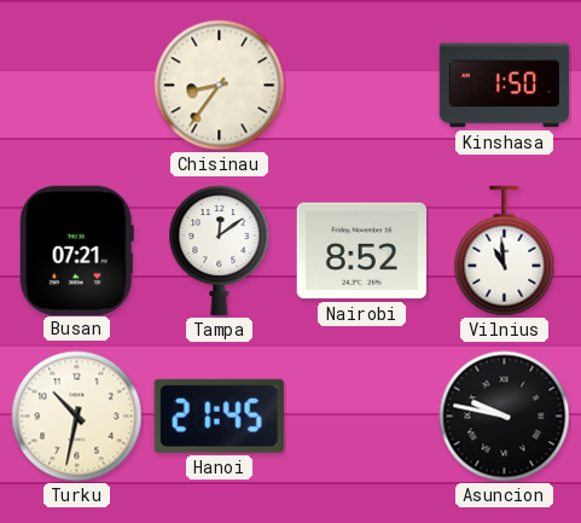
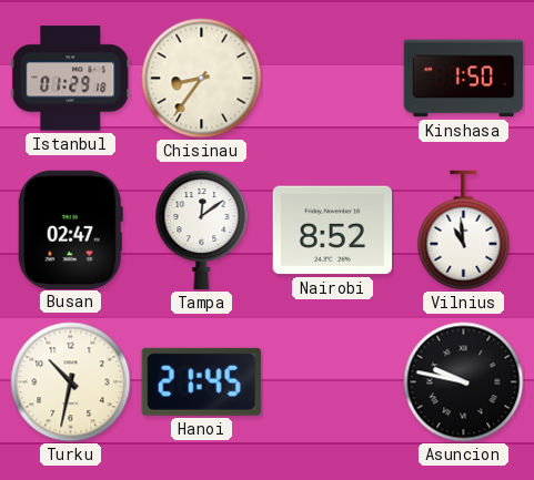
Istanbul: none -> 01:29
Busan: 07:21 -> 02:47
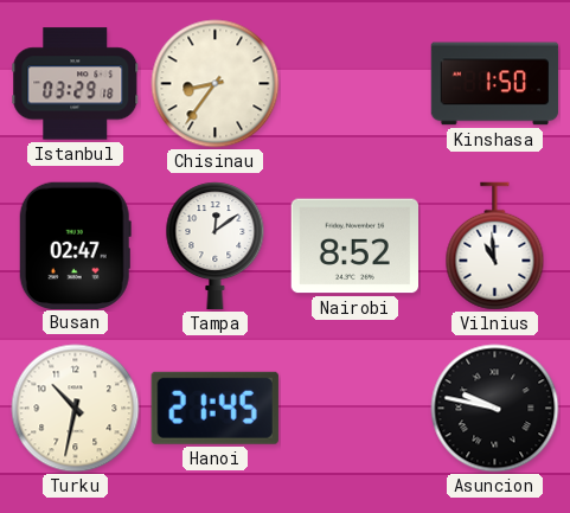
Istanbul: 01:29 -> 03:29
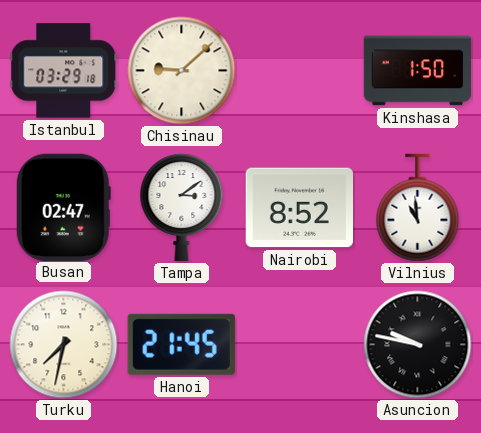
Chisinau: 8:36 -> 9:08
Tampa: 12:09 -> 3:09
Turku: 10:32 -> 7:32
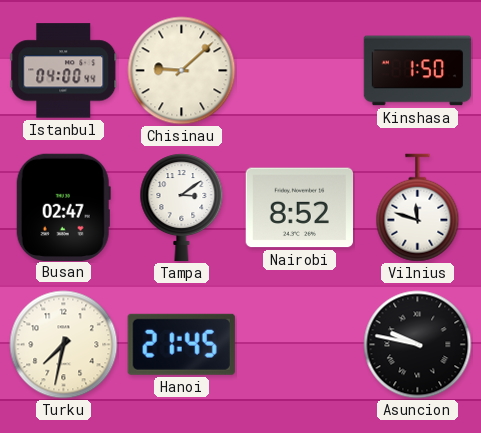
Istanbul: 03:29 -> 04:00
Vilnius: 10:59 -> 11:48
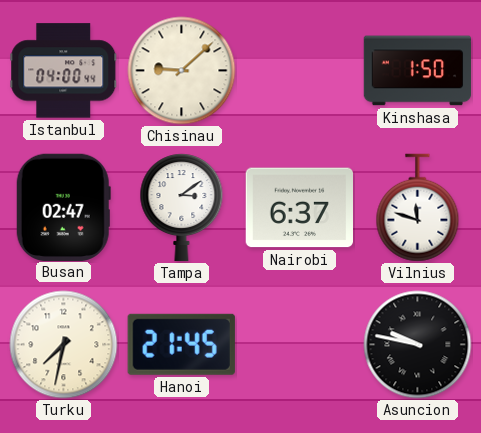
Nairobi: 8:52 -> 6:37
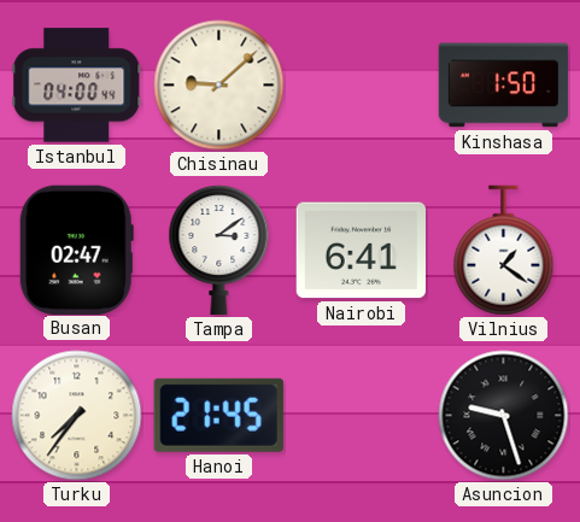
Nairobi: 6:37 -> 6:41
Vilnius: 11:48 -> 1:21
Turku: 7:32 -> 7:36
Asuncion: 9:47 -> 9:27
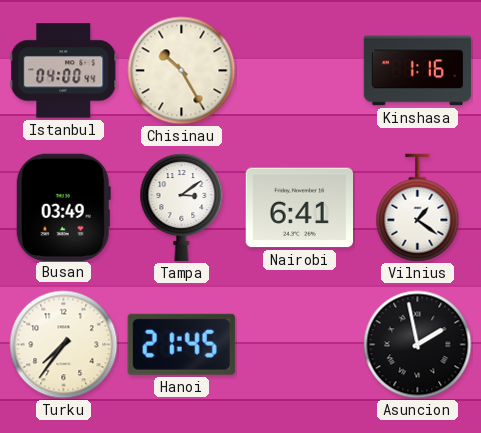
Chisinau: 9:08 -> 10:25
Kinshasa: 1:50 -> 1:16
Busan: 02:47 -> 03:49
Asuncion: 9:27 -> 1:58
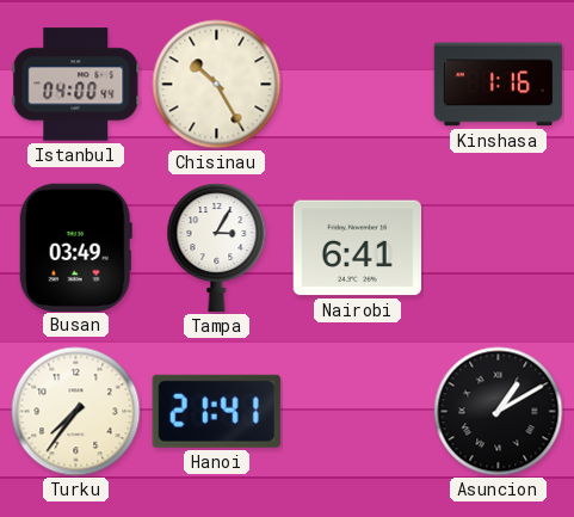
Tampa: 3:09 -> 3:05
Vilnius: 1:21 -> none
Hanoi: 21:45 -> 21:41
Asuncion: 1:58 -> 1:10
